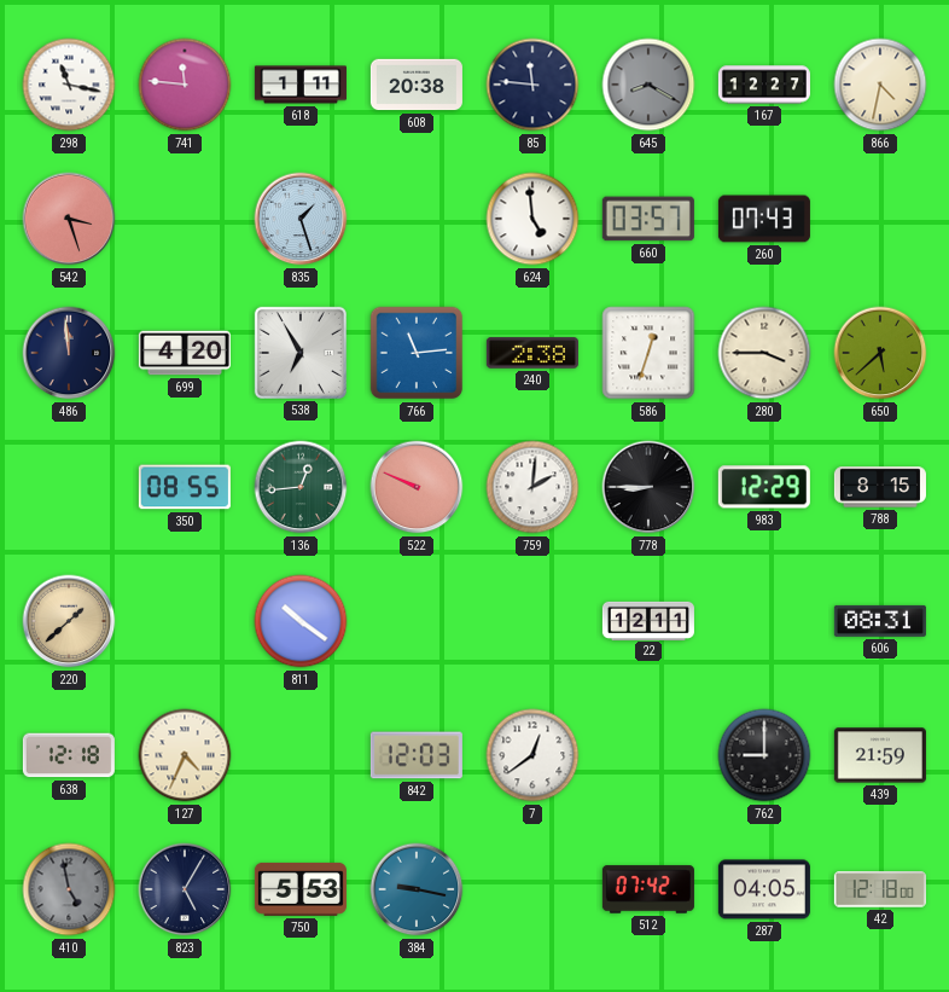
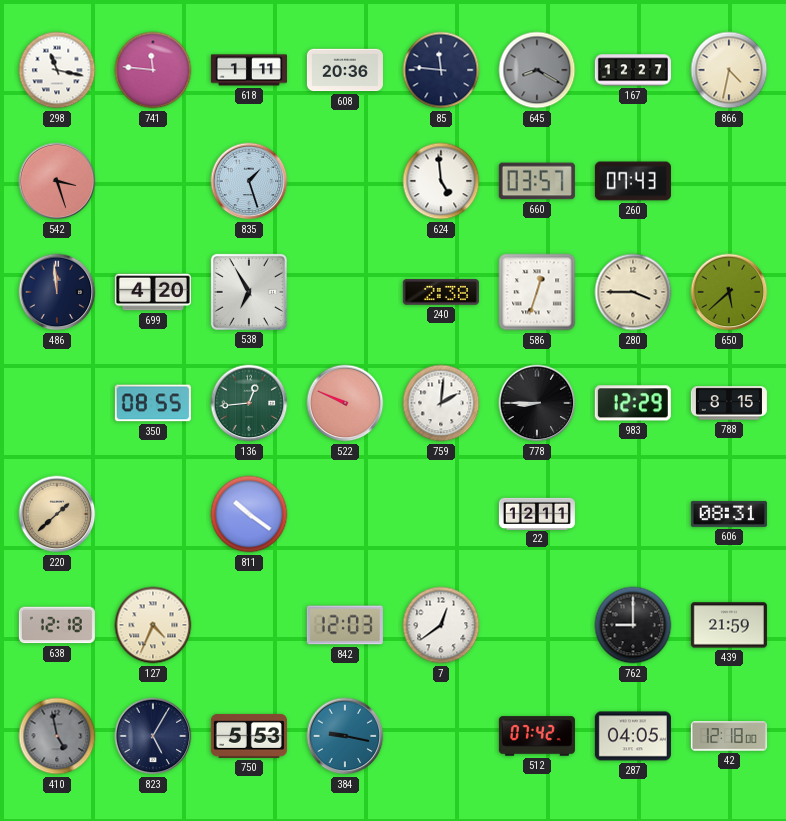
608: 20:38 -> 20:36
766: 11:14 -> none
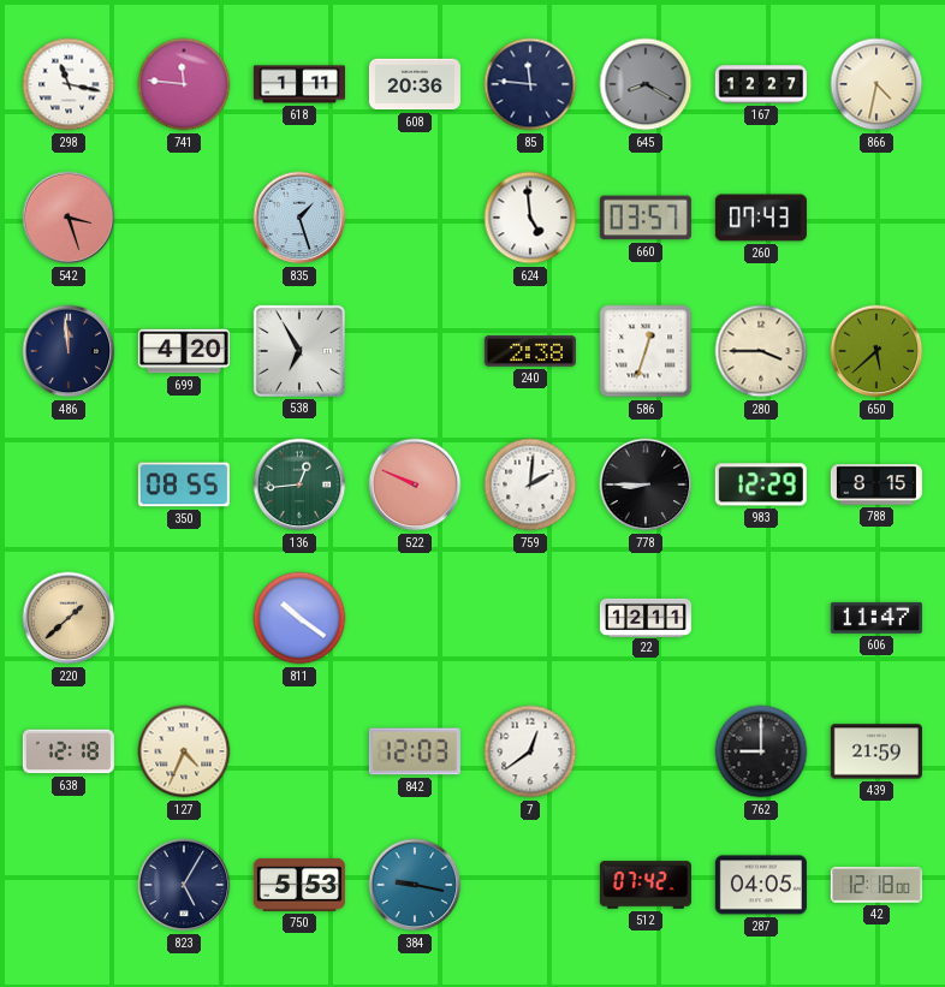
606: 08:31 -> 11:47
410: 4:58 -> none
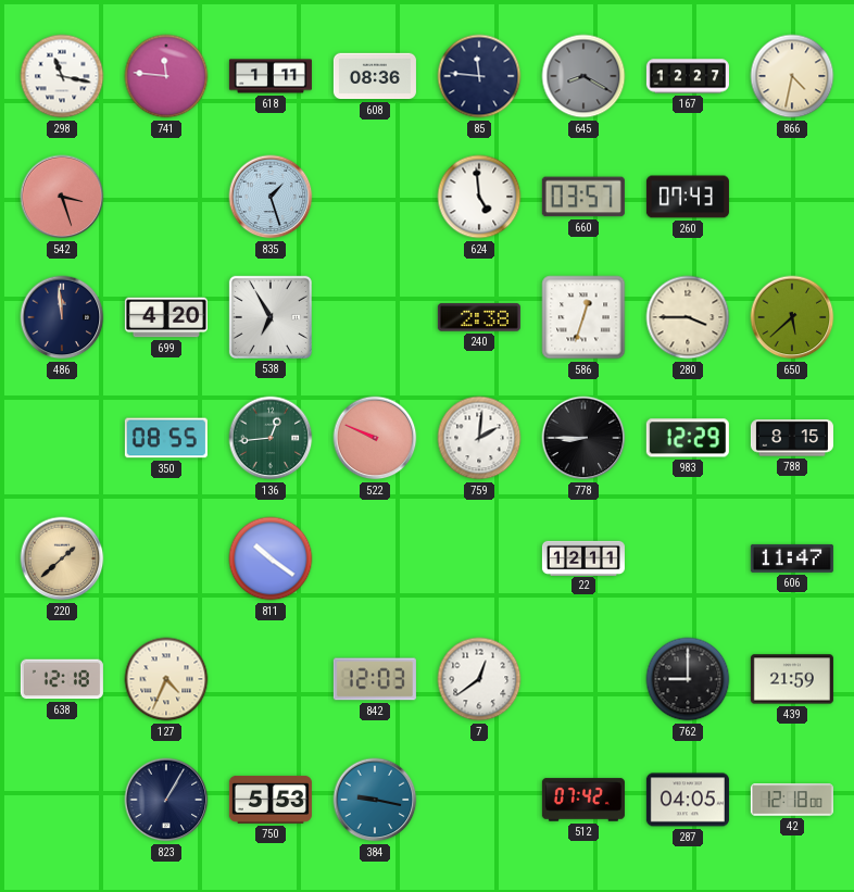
608: 20:36 -> 08:36
823: 5:05 -> 1:05
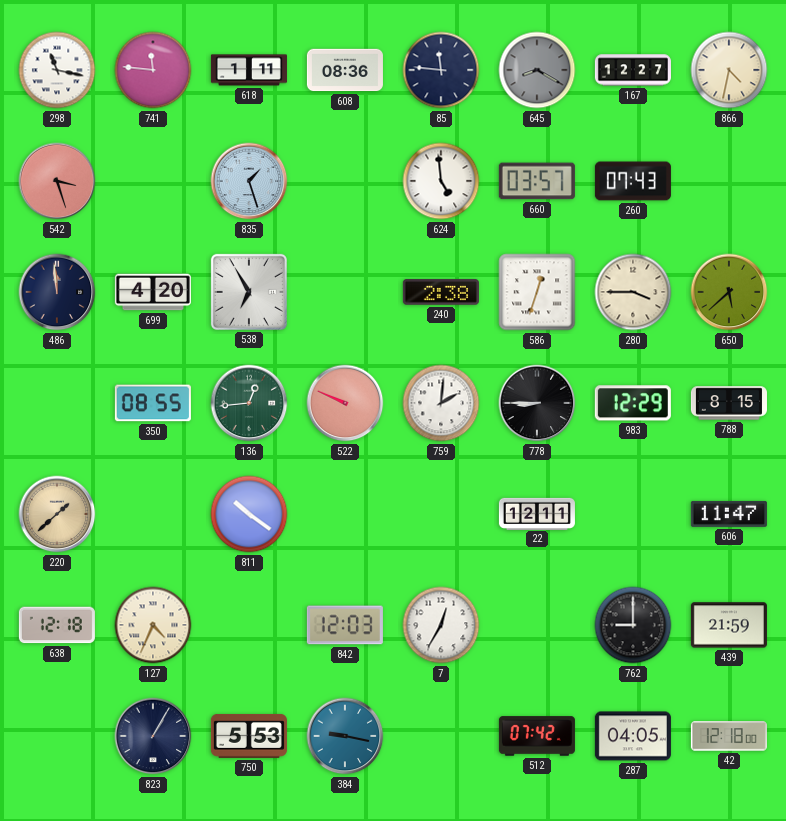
7: 12:39 -> 12:35
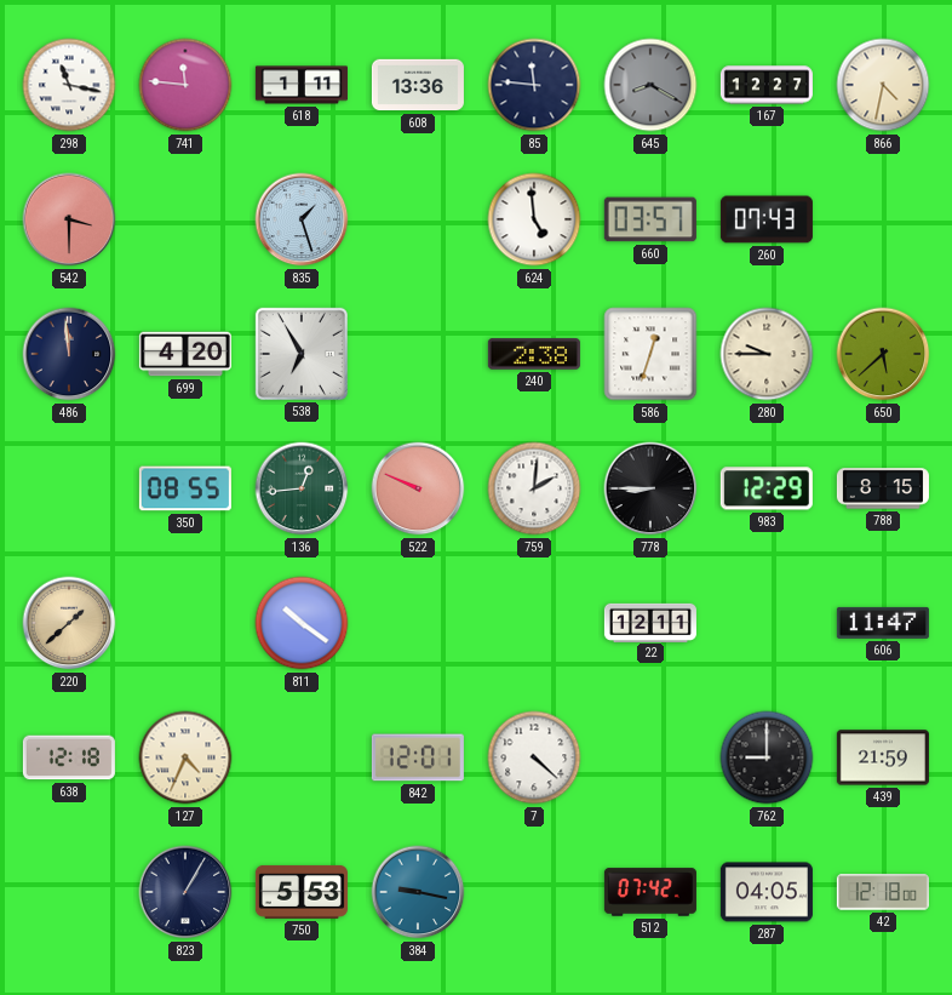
608: 08:36 -> 13:36
542: 3:27 -> 3:30
280: 3:45 -> 9:45
842: 12:03 -> 12:01
7: 12:35 -> 4:22
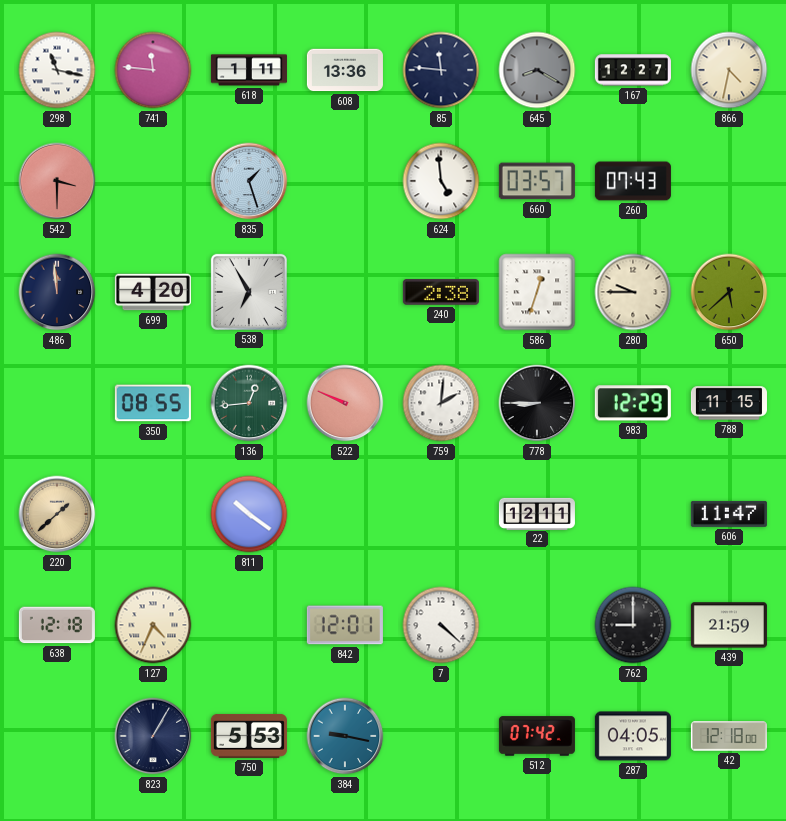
788: 8:15 -> 11:15
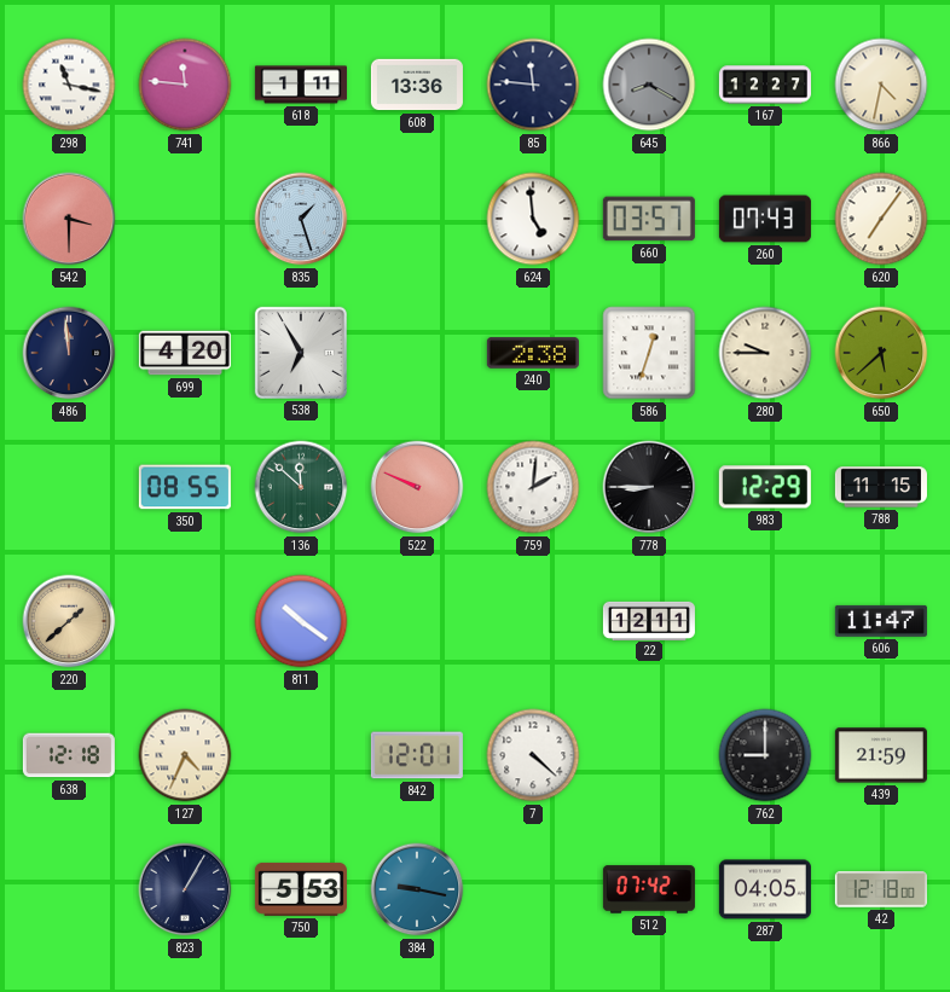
620: none -> 7:06
136: 12:44 -> 11:52
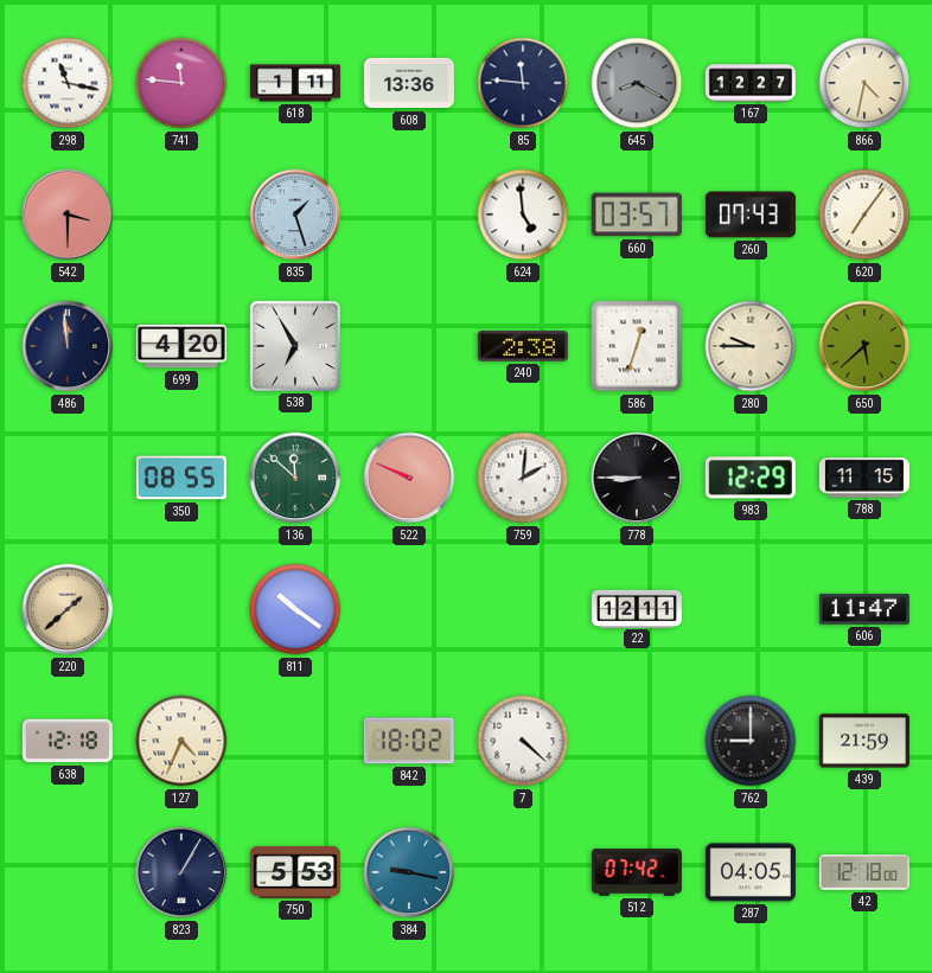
842: 12:01 -> 18:02
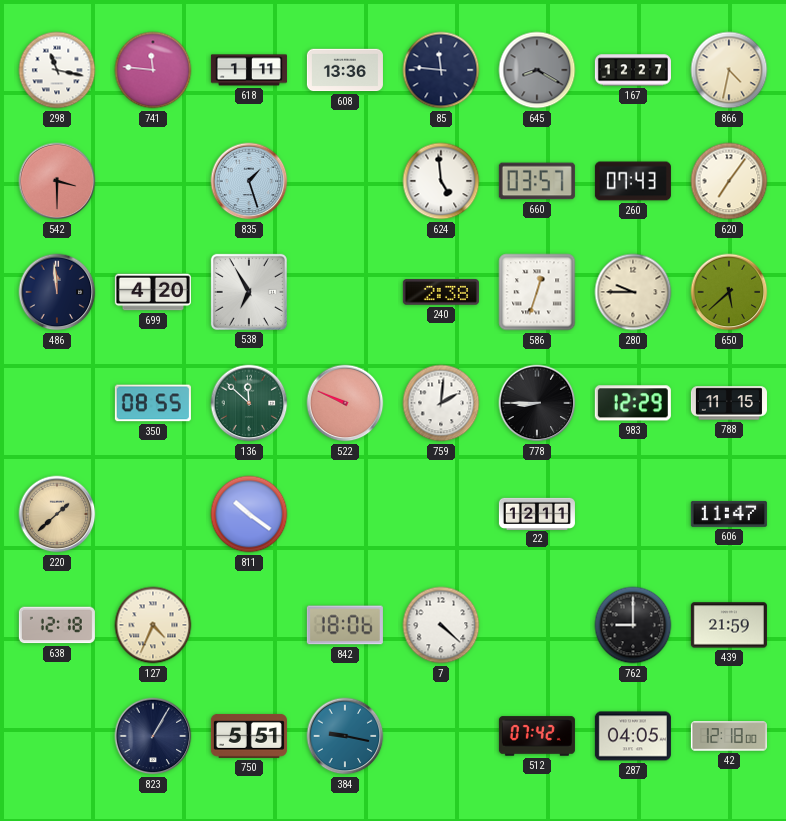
842: 18:02 -> 18:06
750: 5:53 -> 5:51
